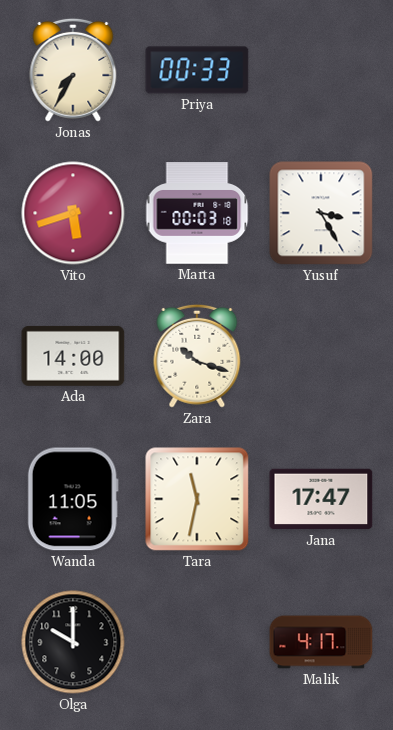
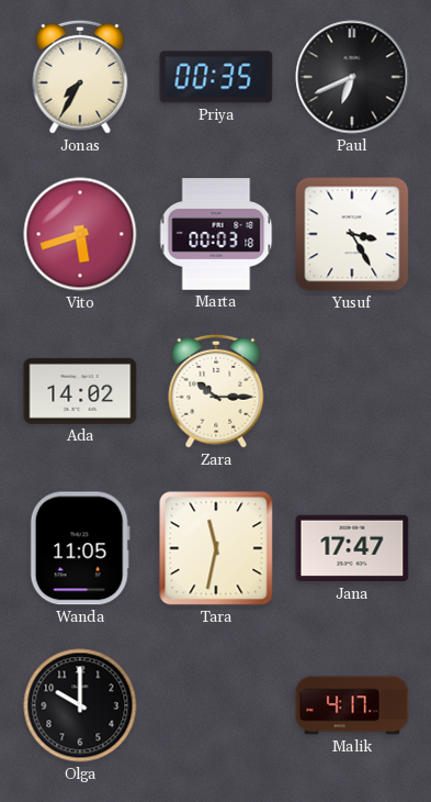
Priya: 00:33 -> 00:35
Paul: none -> 6:41
Ada: 14:00 -> 14:02
Zara: 10:18 -> 10:15
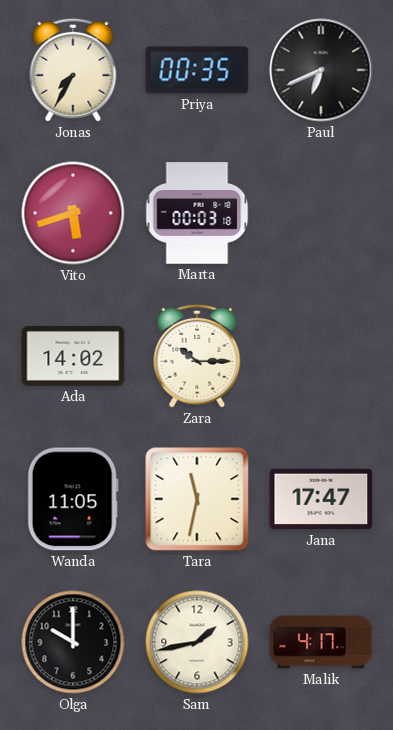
Yusuf: 3:25 -> none
Sam: none -> 1:43
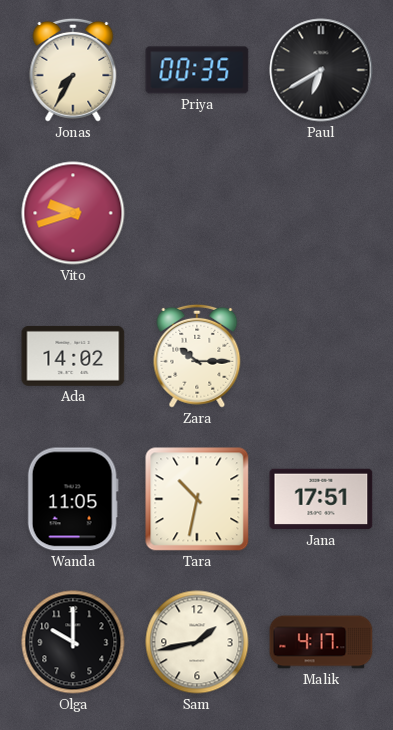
Paul: 6:41 -> 6:40
Vito: 5:42 -> 9:42
Marta: 00:03 -> none
Tara: 11:32 -> 10:32
Jana: 17:47 -> 17:51
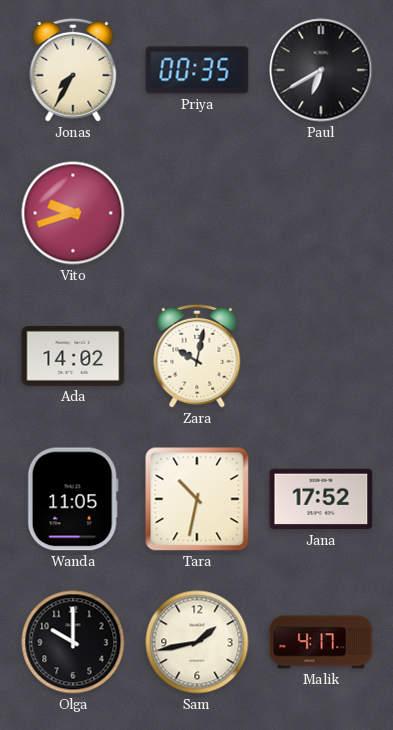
Zara: 10:15 -> 10:02
Jana: 17:51 -> 17:52
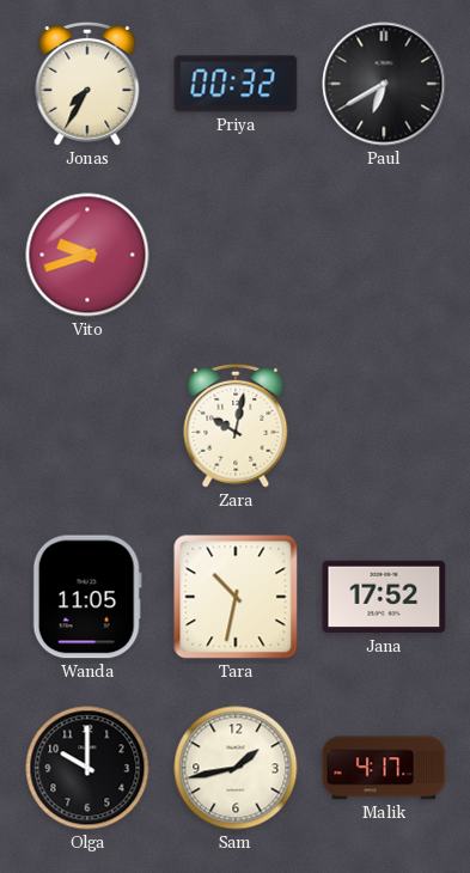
Priya: 00:35 -> 00:32
Ada: 14:02 -> none
